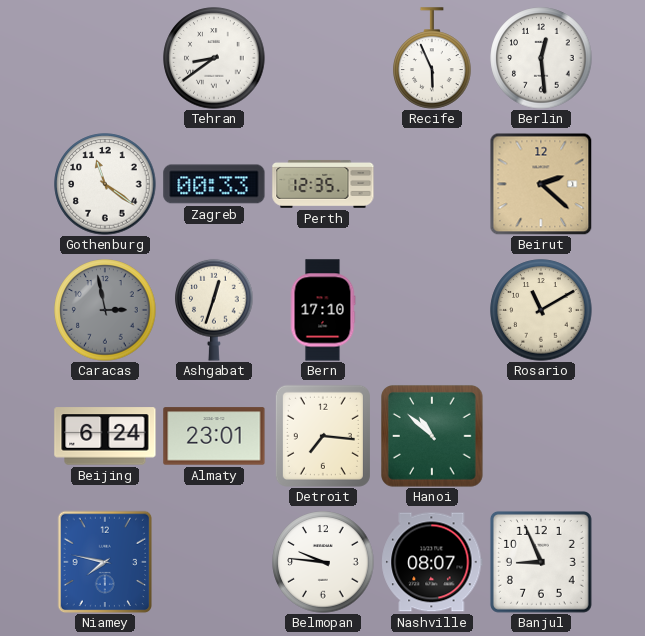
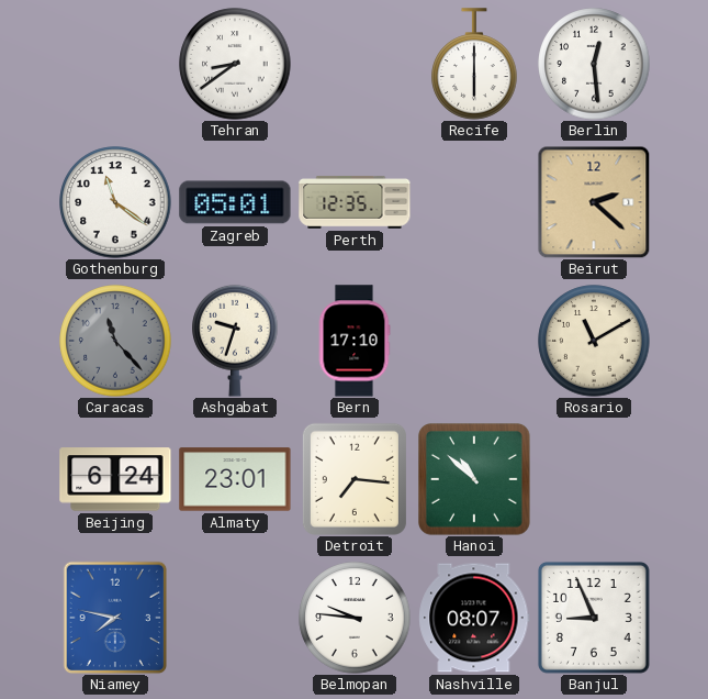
Recife: 5:56 -> 6:00
Zagreb: 00:33 -> 05:01
Caracas: 2:58 -> 11:23
Ashgabat: 12:33 -> 9:33
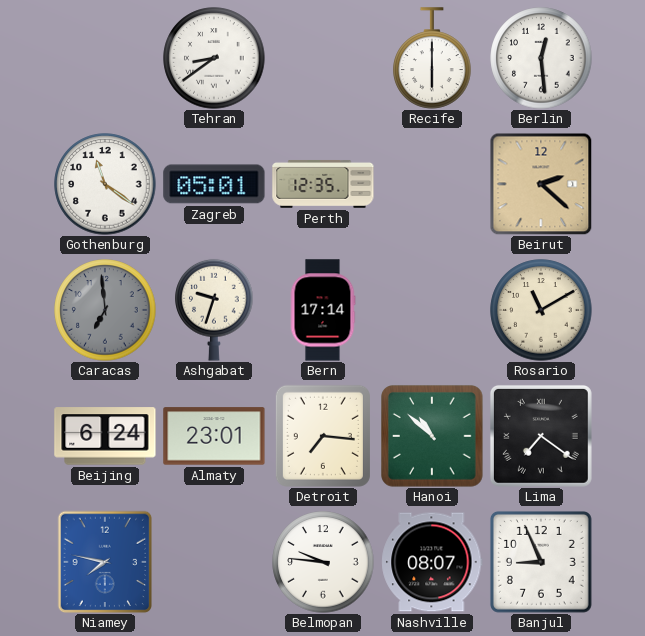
Caracas: 11:23 -> 6:59
Bern: 17:10 -> 17:14
Lima: none -> 7:21
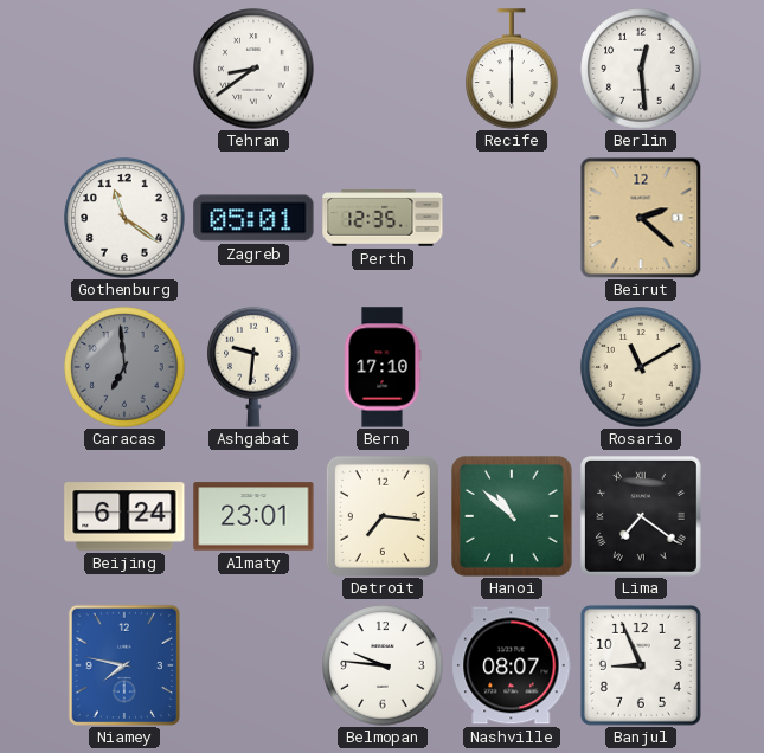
Ashgabat: 9:33 -> 9:31
Bern: 17:14 -> 17:10
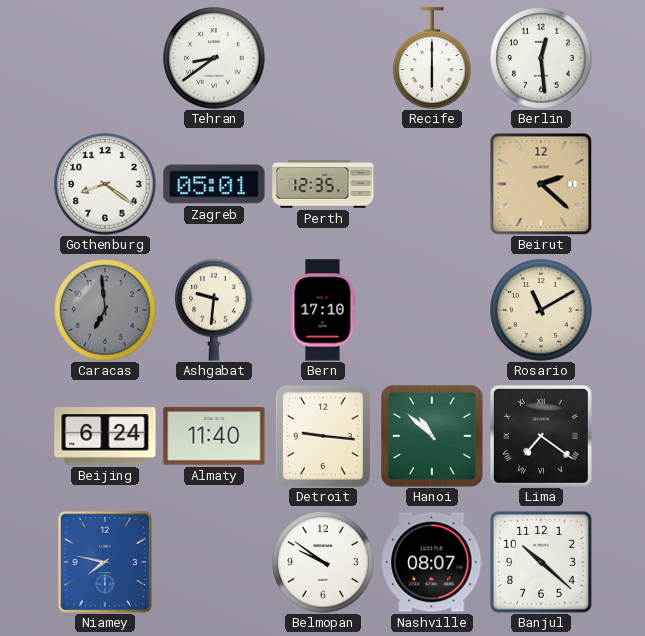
Gothenburg: 11:21 -> 8:21
Almaty: 23:01 -> 11:40
Detroit: 7:16 -> 9:16
Belmopan: 9:46 -> 9:51
Banjul: 8:56 -> 10:22
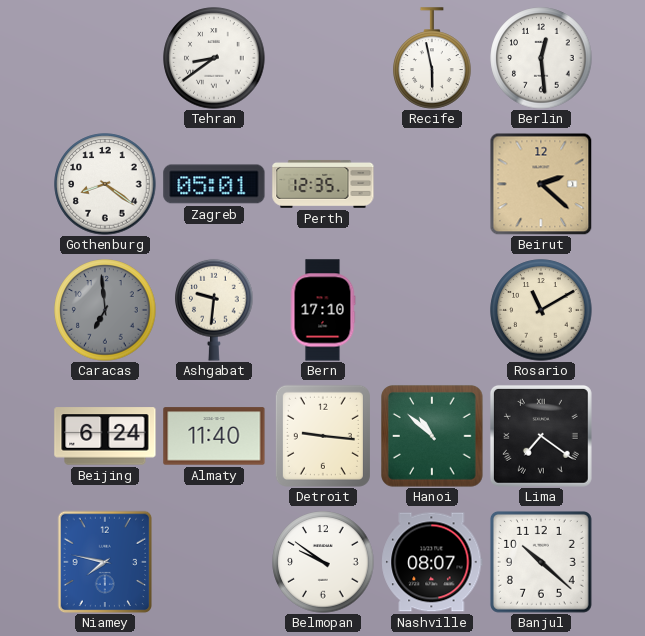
Recife: 6:00 -> 5:58
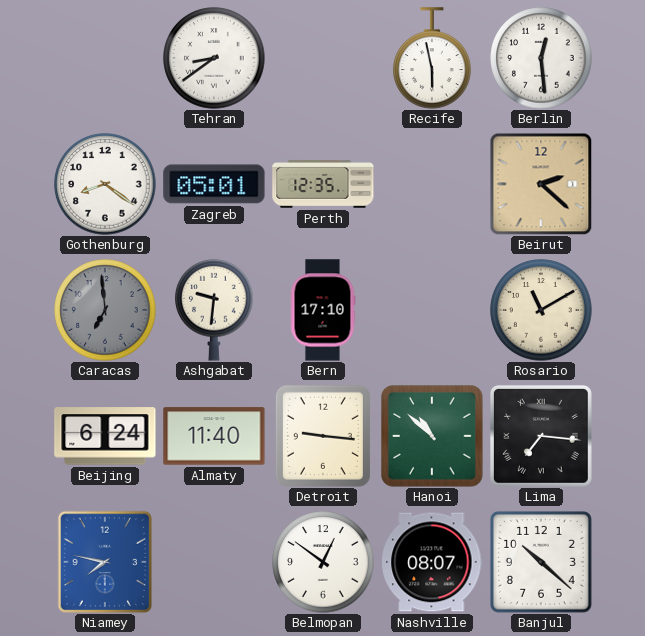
Lima: 7:21 -> 7:16
Belmopan: 9:51 -> 12:51
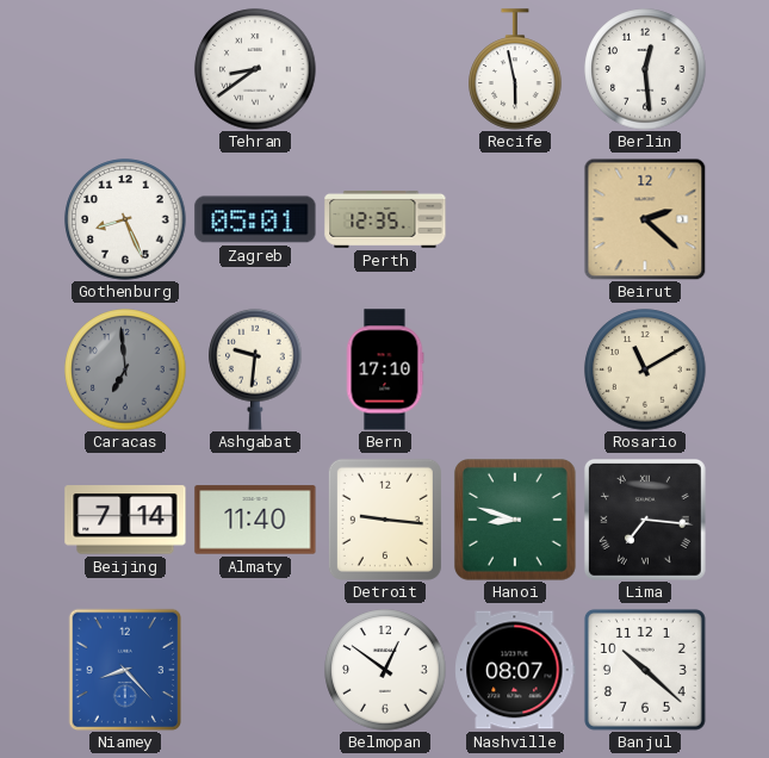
Gothenburg: 8:21 -> 8:26
Beijing: 6:24 -> 7:14
Hanoi: 10:52 -> 8:48
Niamey: 7:47 -> 8:23
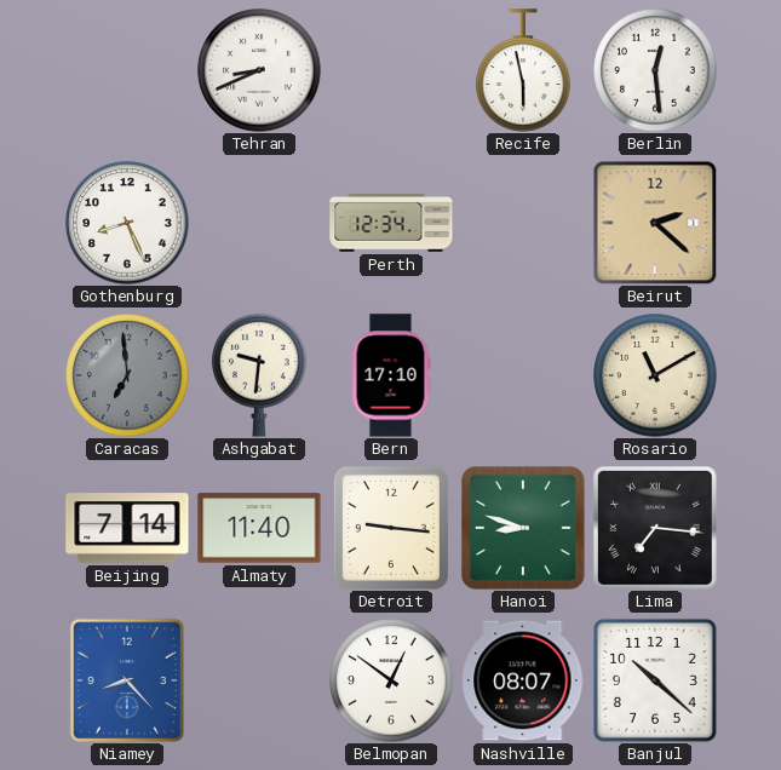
Tehran: 8:39 -> 8:41
Zagreb: 05:01 -> none
Perth: 12:35 -> 12:34
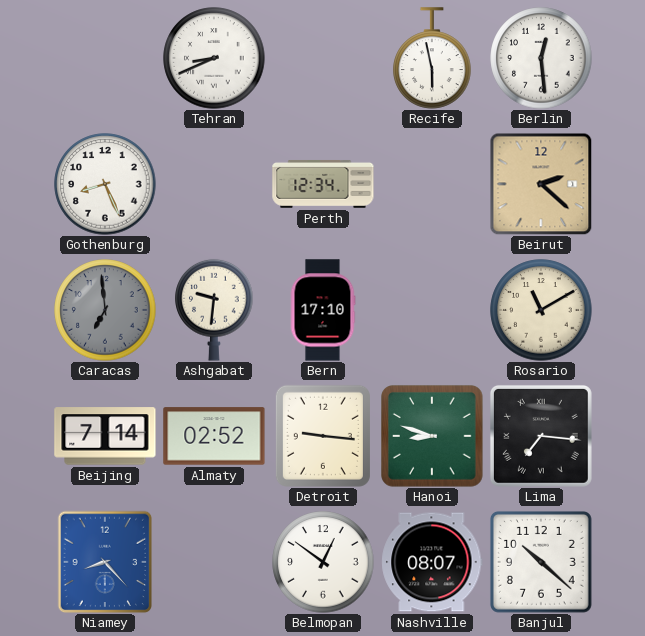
Almaty: 11:40 -> 02:52
